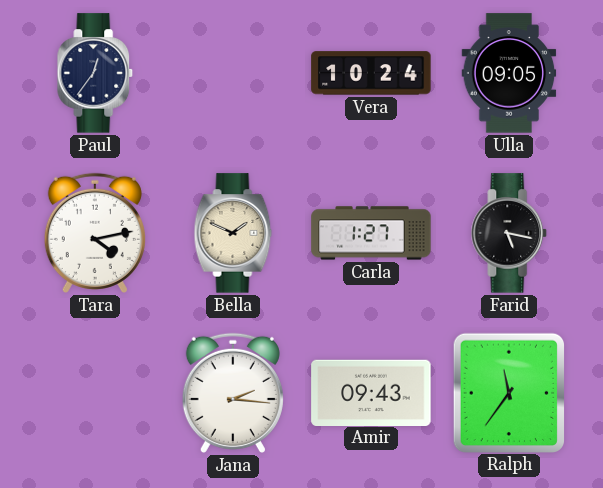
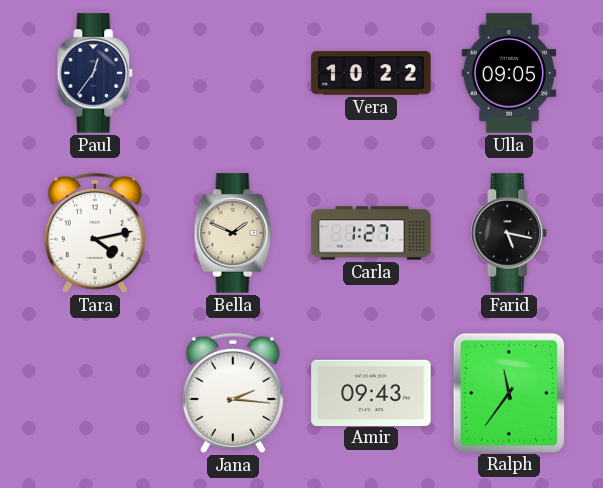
Vera: 10:24 -> 10:22
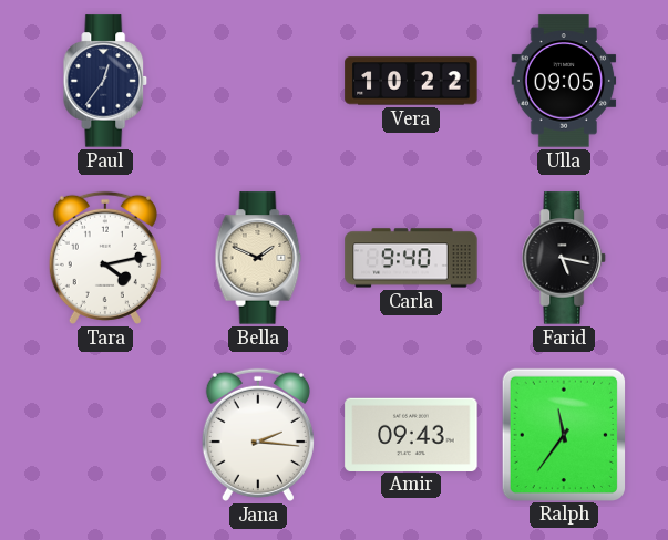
Carla: 1:27 -> 9:40
